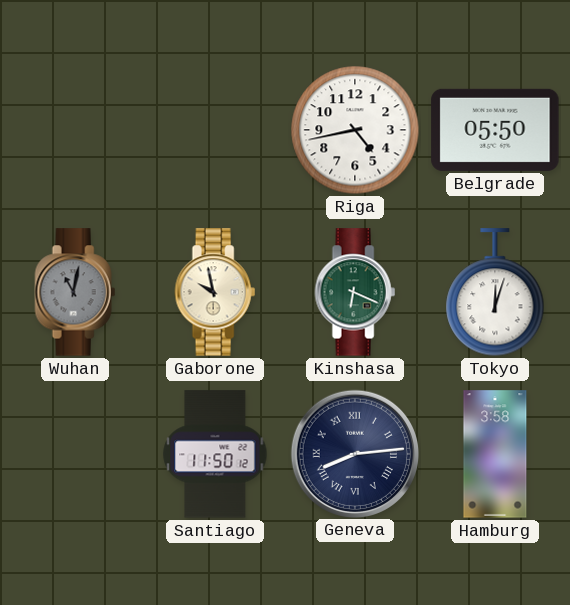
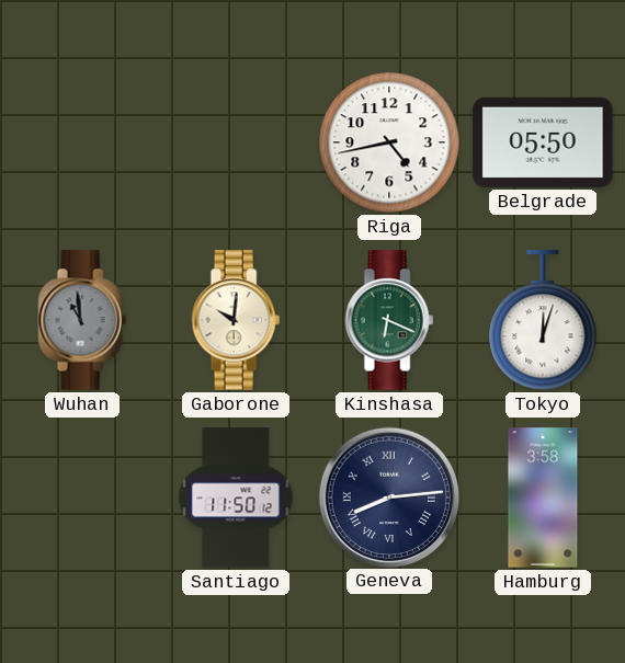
Wuhan: 11:02 -> 10:59
Gaborone: 9:58 -> 10:01
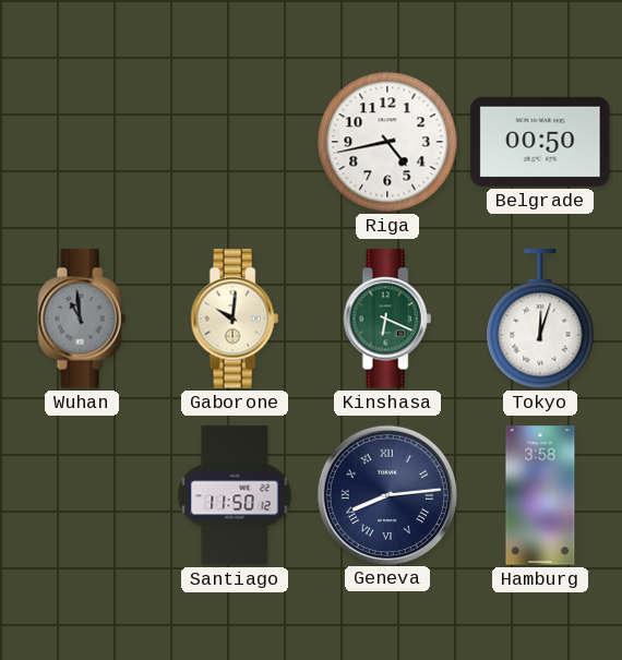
Belgrade: 05:50 -> 00:50
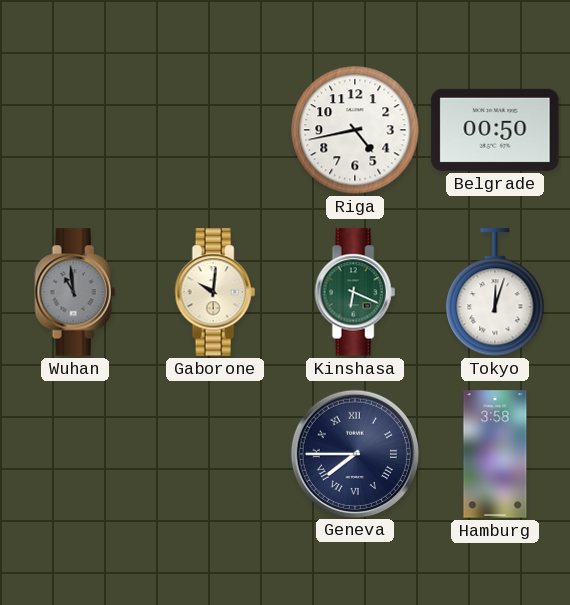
Santiago: 11:50 -> none
Geneva: 8:14 -> 7:45
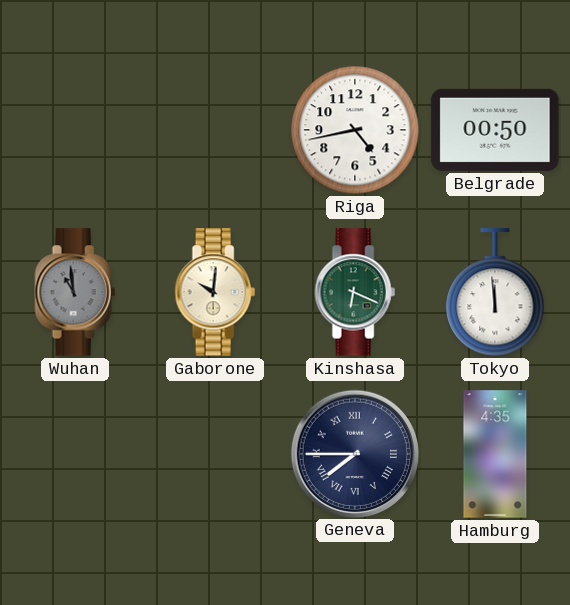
Tokyo: 12:03 -> 11:59
Hamburg: 3:58 -> 4:35
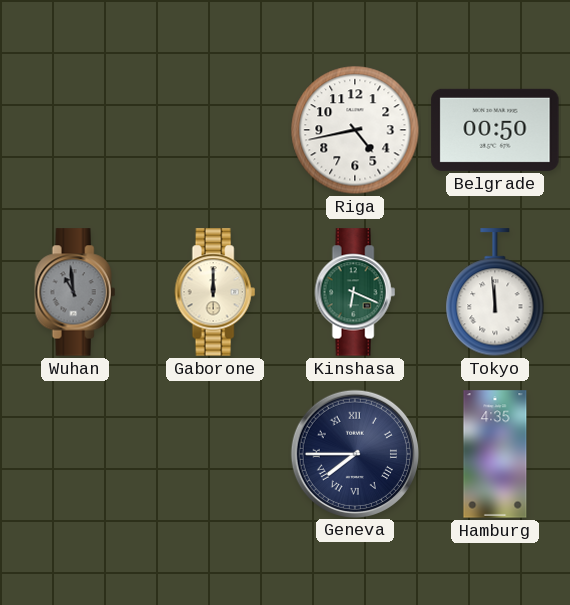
Gaborone: 10:01 -> 12:00
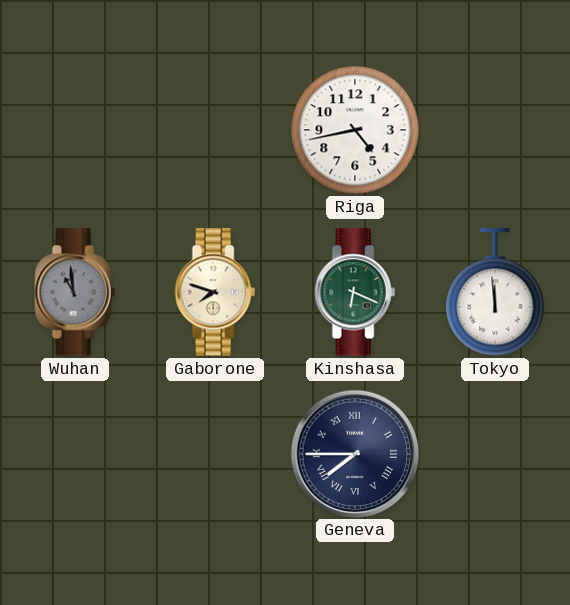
Belgrade: 00:50 -> none
Gaborone: 12:00 -> 7:48
Hamburg: 4:35 -> none
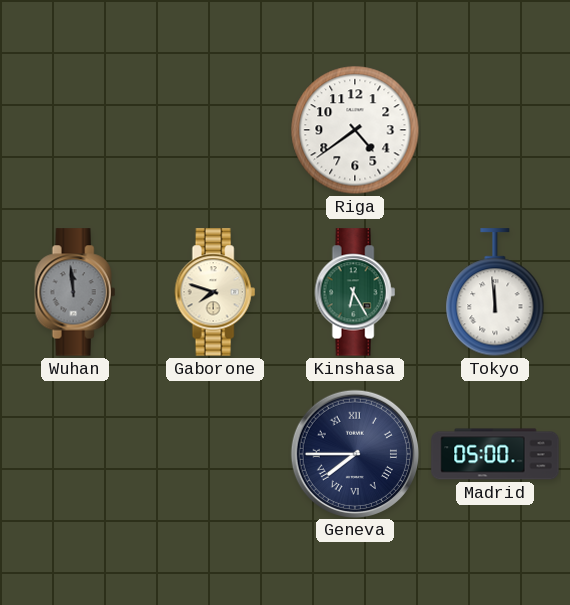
Riga: 4:43 -> 4:39
Wuhan: 10:59 -> 11:59
Kinshasa: 6:19 -> 6:25
Madrid: none -> 05:00
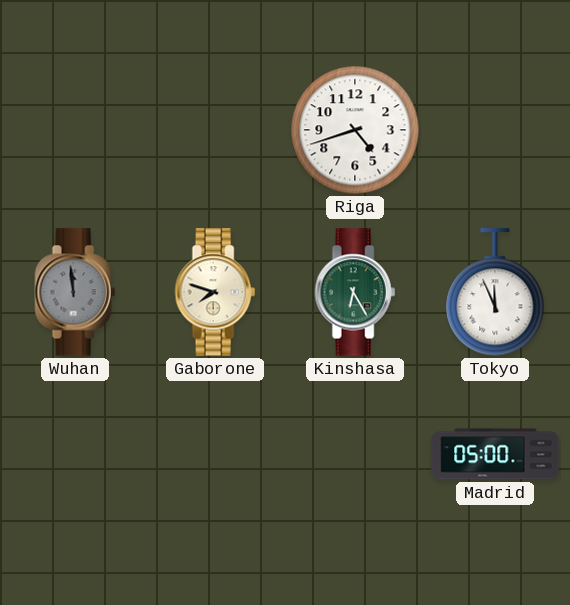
Riga: 4:39 -> 4:42
Tokyo: 11:59 -> 11:56
Geneva: 7:45 -> none
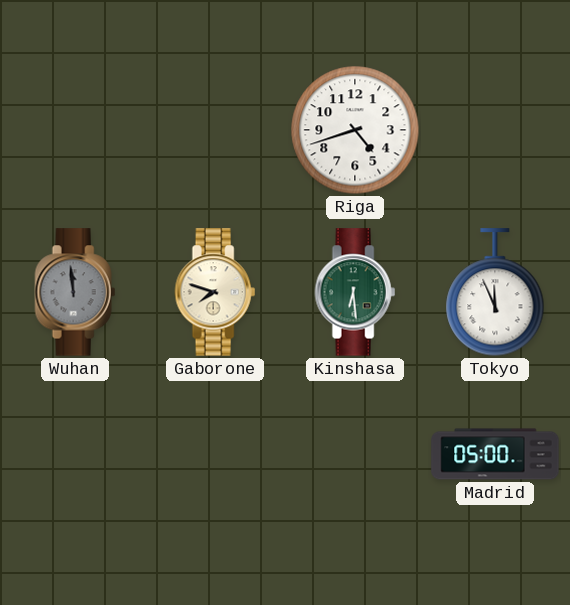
Kinshasa: 6:25 -> 6:29
